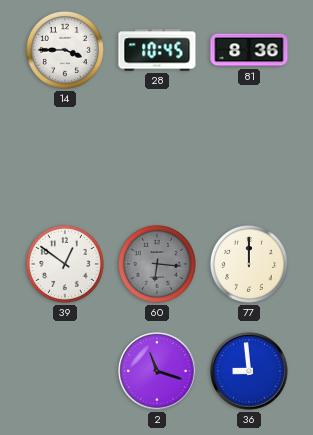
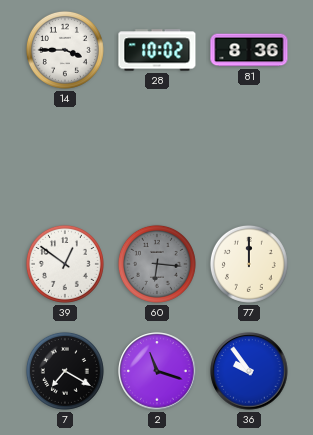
28: 10:45 -> 10:02
7: none -> 7:20
36: 8:59 -> 9:54
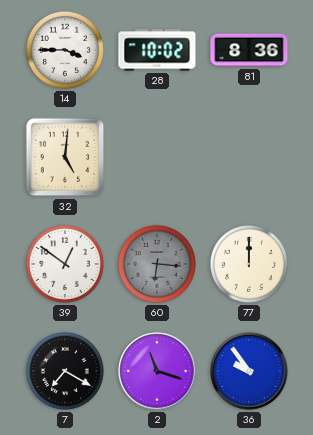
32: none -> 5:01
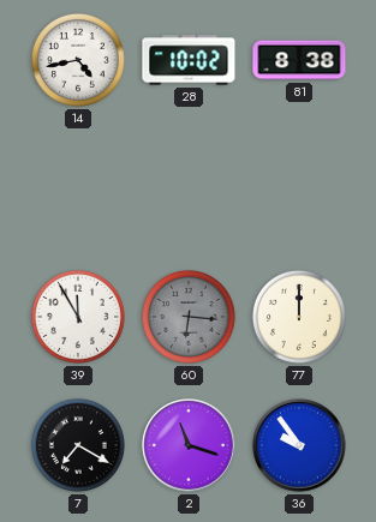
14: 3:45 -> 4:43
81: 8:36 -> 8:38
32: 5:01 -> none
39: 12:51 -> 11:55
